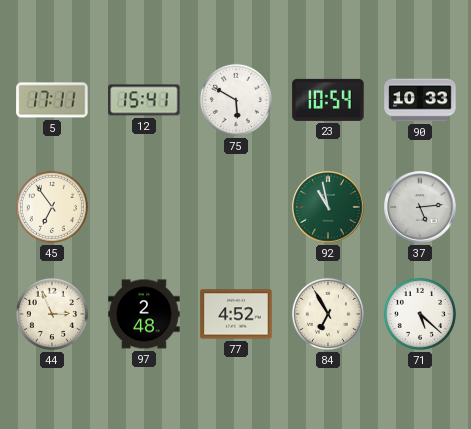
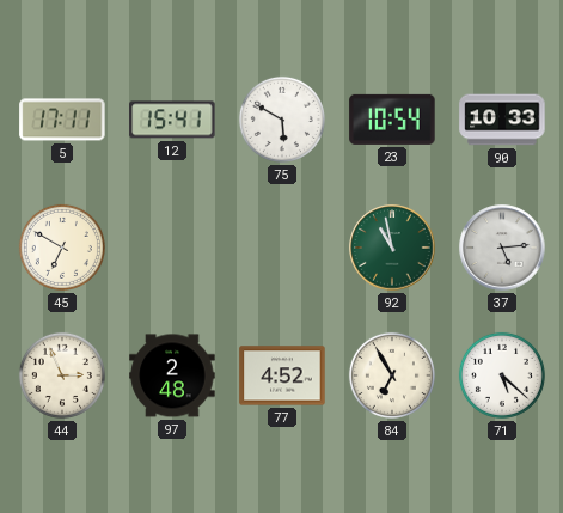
45: 6:54 -> 6:50
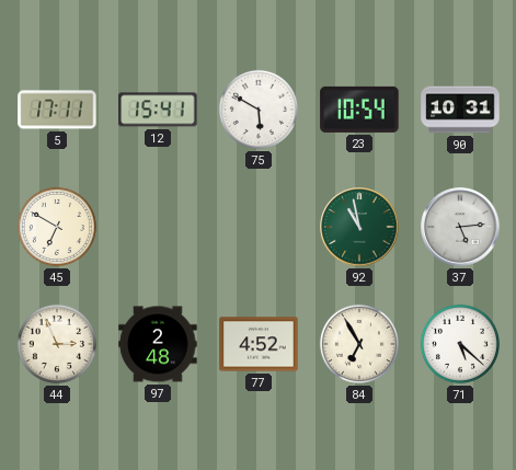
90: 10:33 -> 10:31
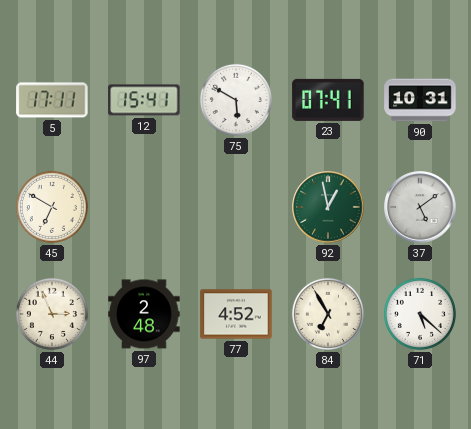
23: 10:54 -> 07:41
92: 10:58 -> 12:58
37: 5:14 -> 5:09
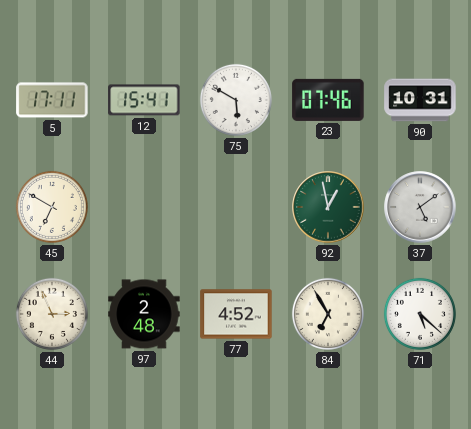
23: 07:41 -> 07:46
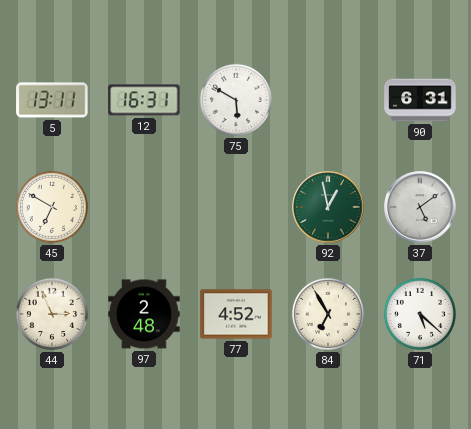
5: 17:11 -> 13:11
12: 15:41 -> 16:31
23: 07:46 -> none
90: 10:31 -> 6:31
